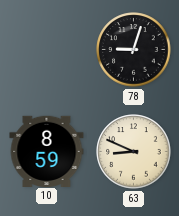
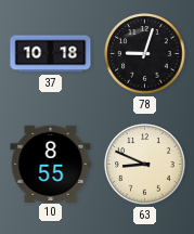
37: none -> 10:18
10: 8:59 -> 8:55
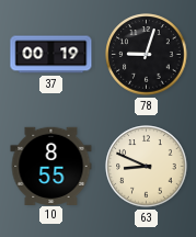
37: 10:18 -> 00:19
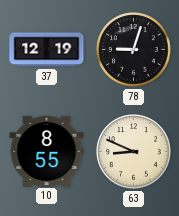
37: 00:19 -> 12:19
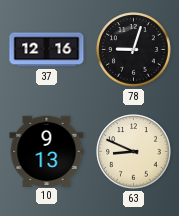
37: 12:19 -> 12:16
10: 8:55 -> 9:13
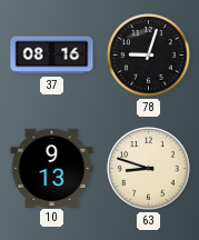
37: 12:16 -> 08:16
63: 8:49 -> 8:48
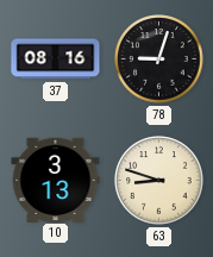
10: 9:13 -> 3:13
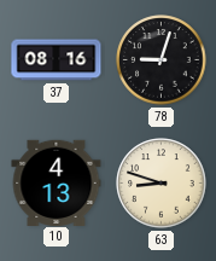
10: 3:13 -> 4:13
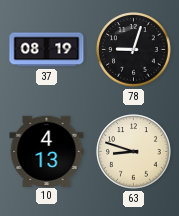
37: 08:16 -> 08:19
